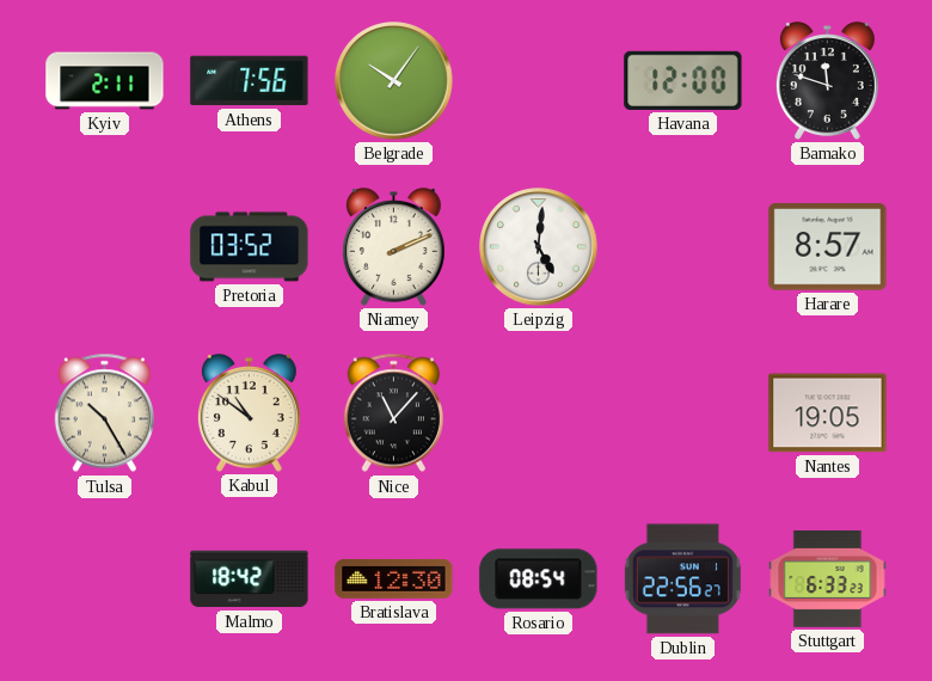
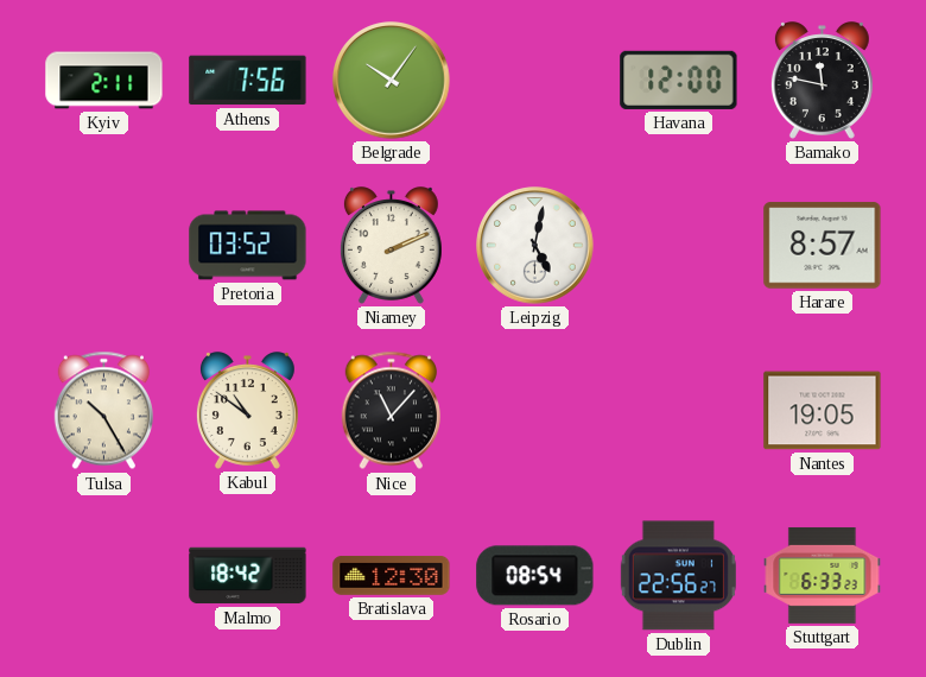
Bamako: 11:48 -> 11:47
Leipzig: 5:01 -> 5:02
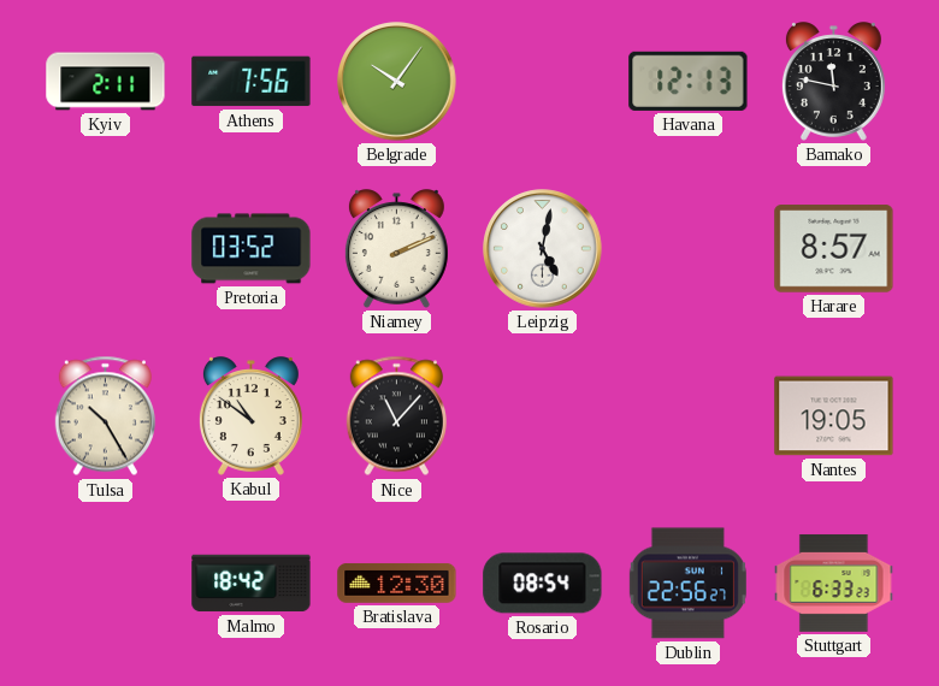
Havana: 12:00 -> 12:13
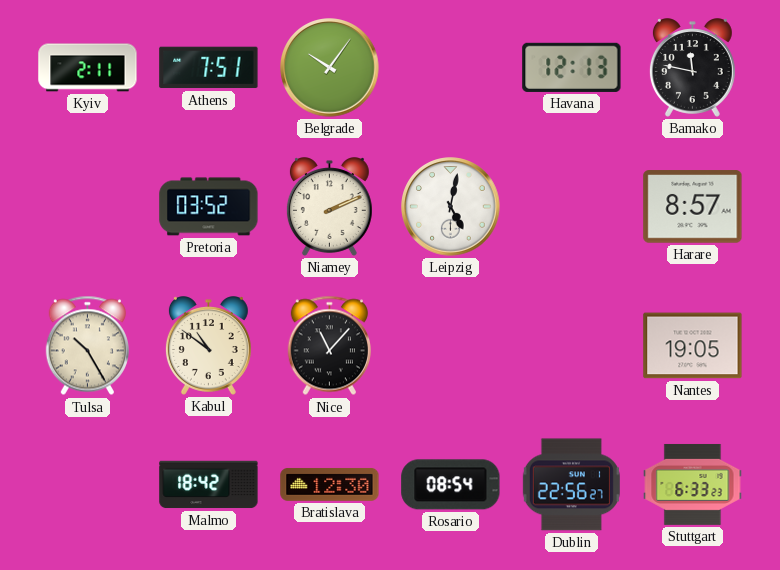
Athens: 7:56 -> 7:51
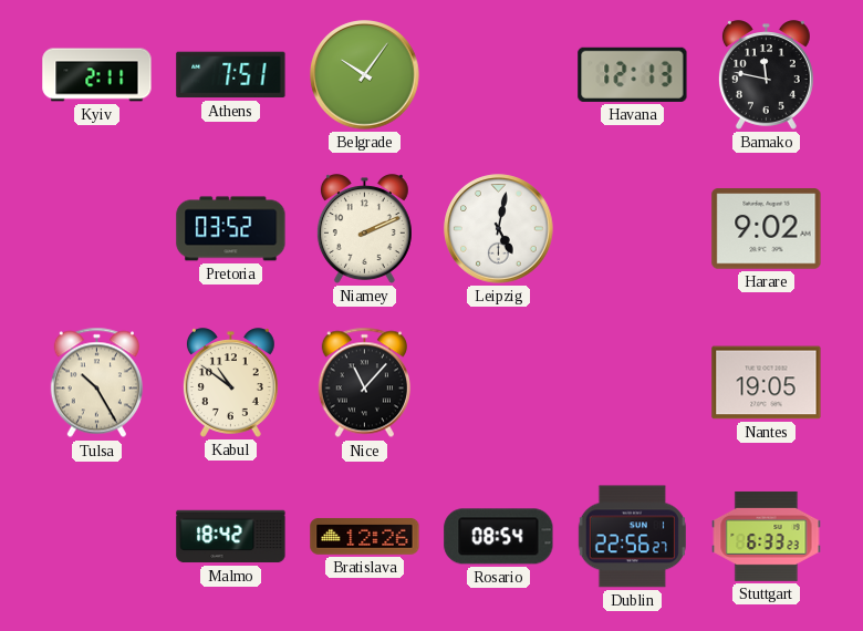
Harare: 8:57 -> 9:02
Bratislava: 12:30 -> 12:26
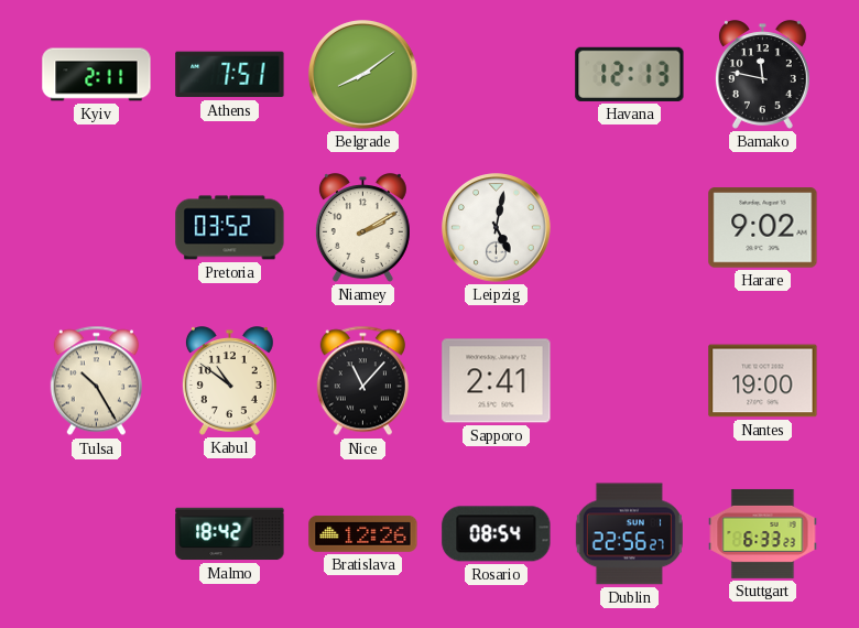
Belgrade: 10:06 -> 8:09
Niamey: 2:11 -> 2:10
Sapporo: none -> 2:41
Nantes: 19:05 -> 19:00
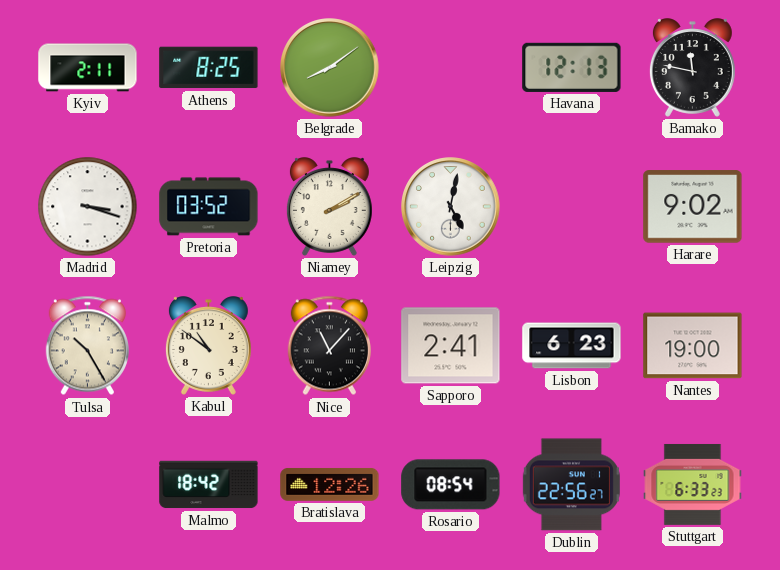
Athens: 7:51 -> 8:25
Madrid: none -> 3:18
Lisbon: none -> 6:23
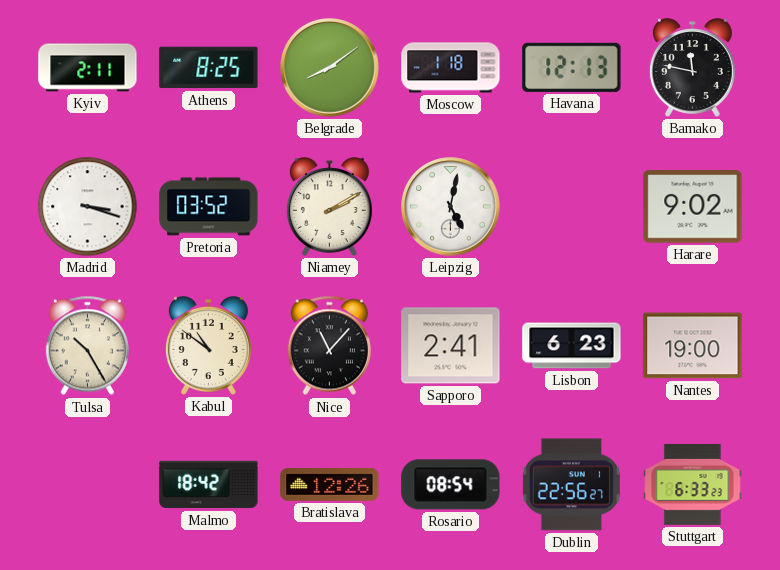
Moscow: none -> 1:18
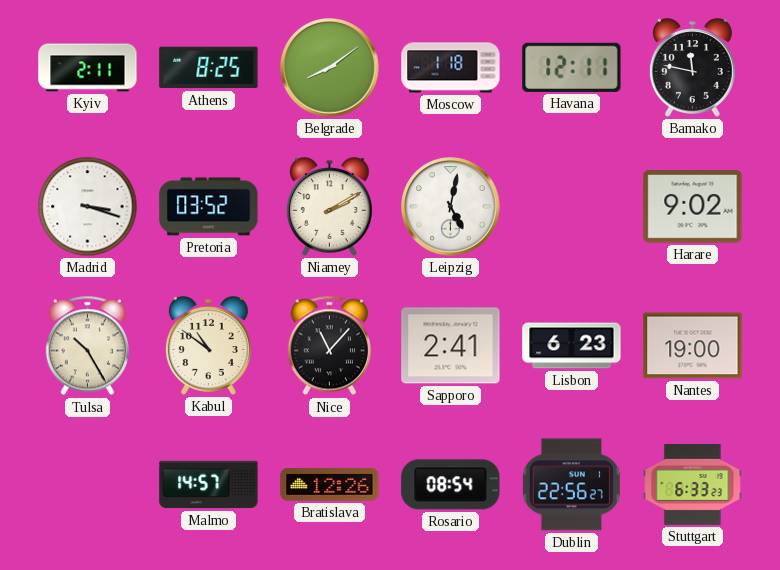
Havana: 12:13 -> 12:11
Malmo: 18:42 -> 14:57
